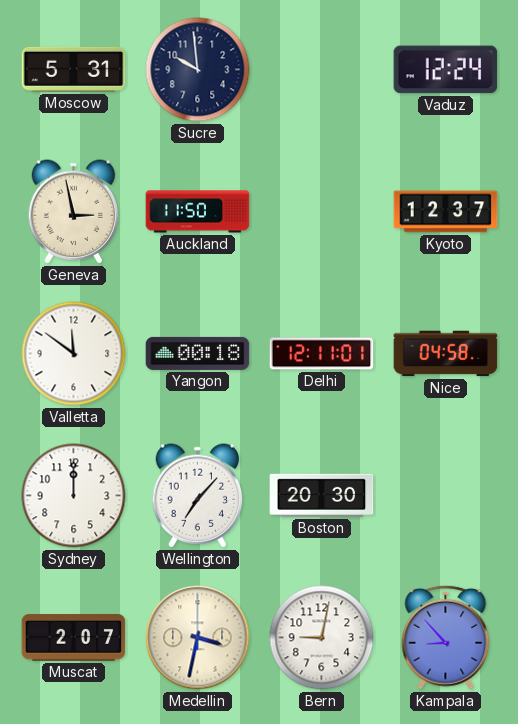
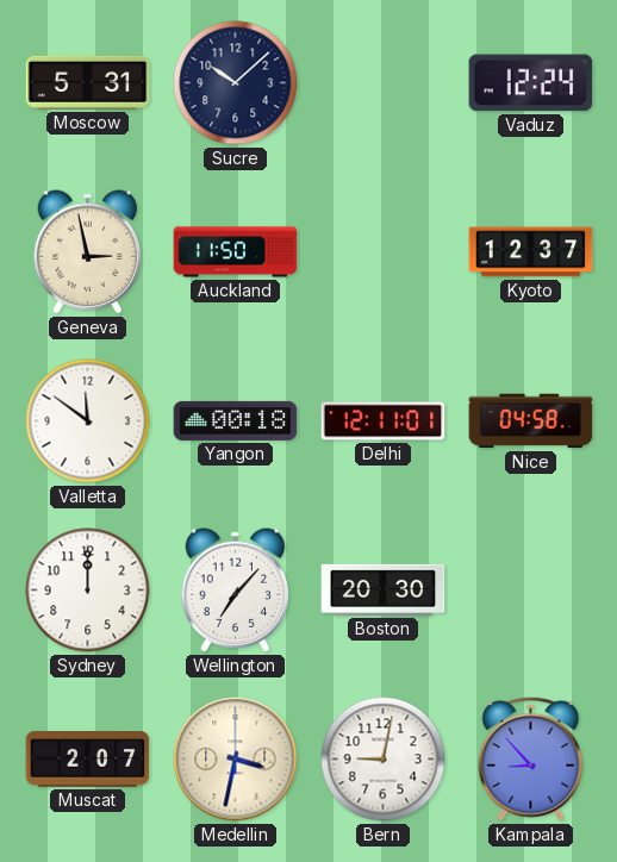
Sucre: 9:59 -> 10:08
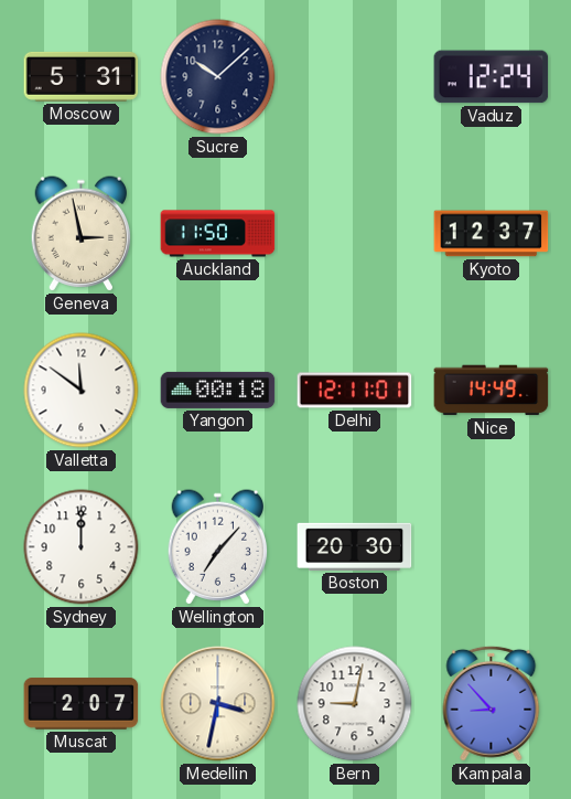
Nice: 04:58 -> 14:49
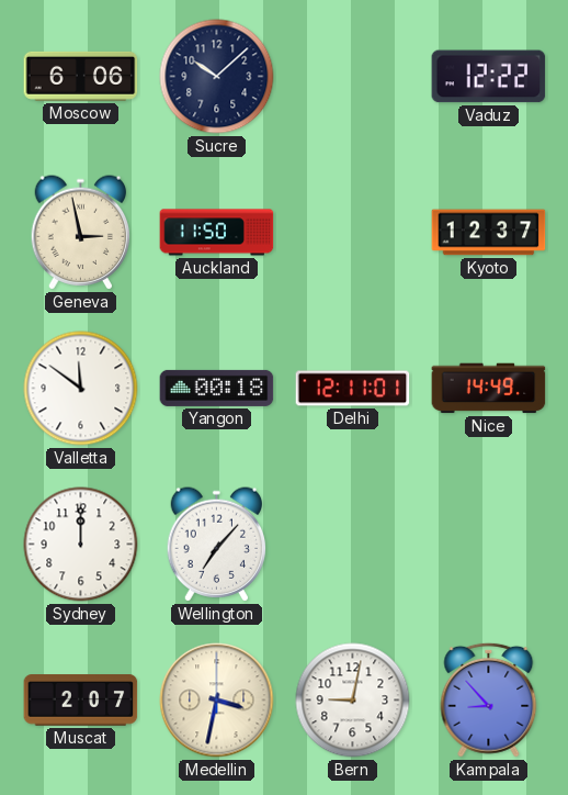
Moscow: 5:31 -> 6:06
Vaduz: 12:24 -> 12:22
Boston: 20:30 -> none
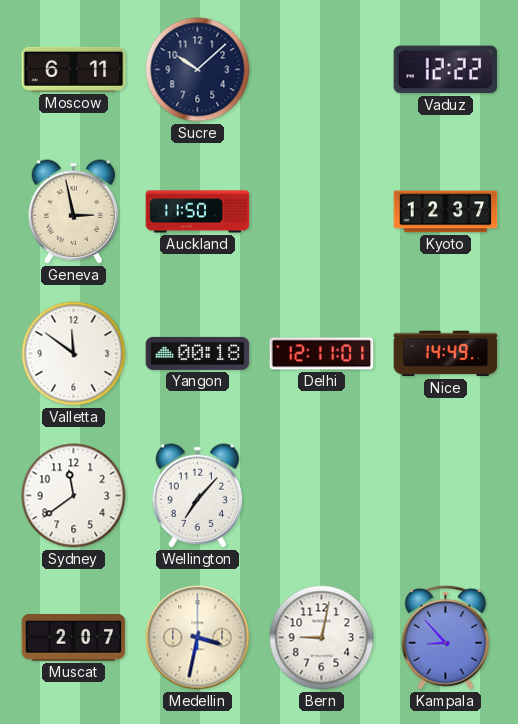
Moscow: 6:06 -> 6:11
Sydney: 12:00 -> 11:39
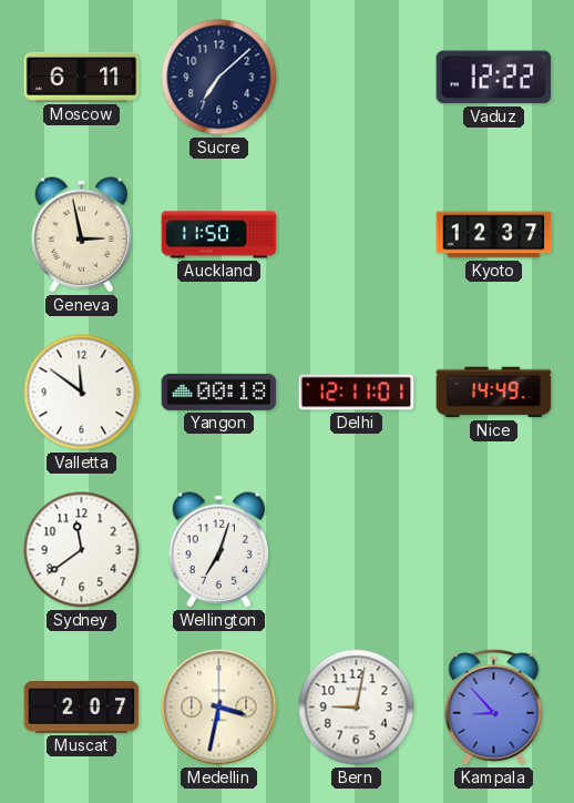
Sucre: 10:08 -> 7:08
Wellington: 7:07 -> 7:03
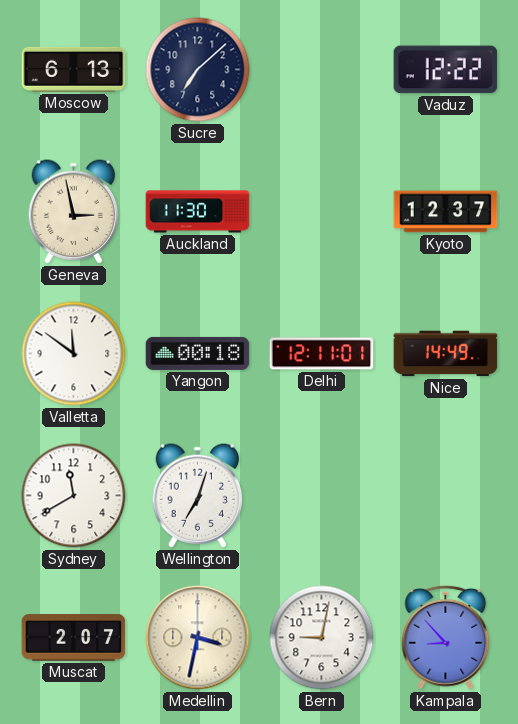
Moscow: 6:11 -> 6:13
Auckland: 11:50 -> 11:30
Sydney: 11:39 -> 11:40
